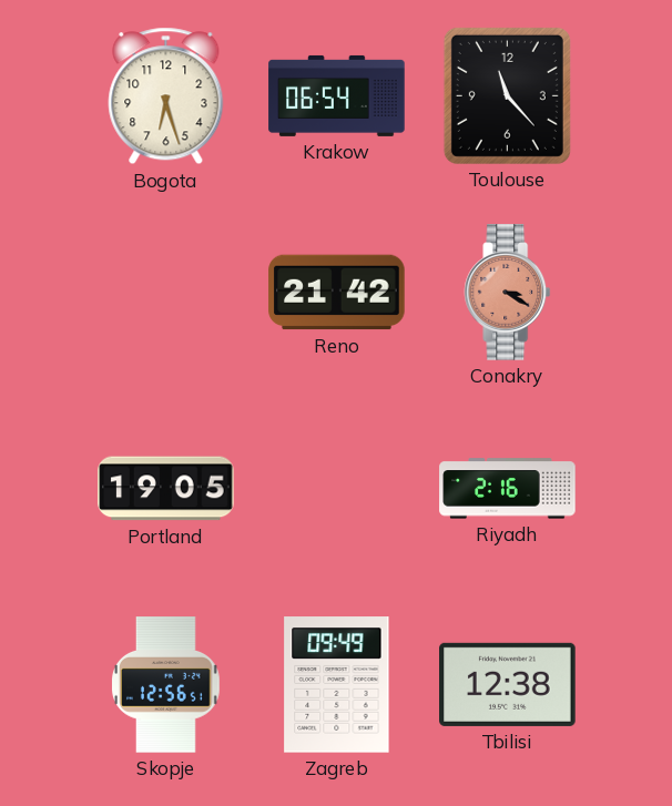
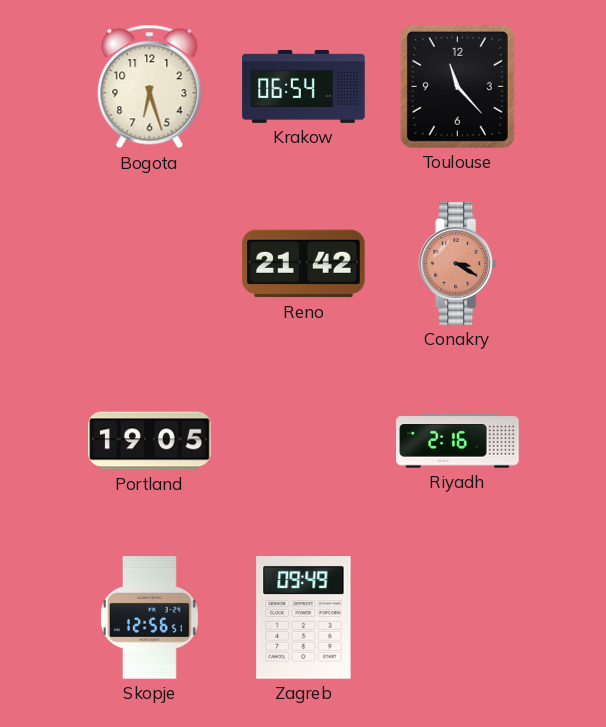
Tbilisi: 12:38 -> none
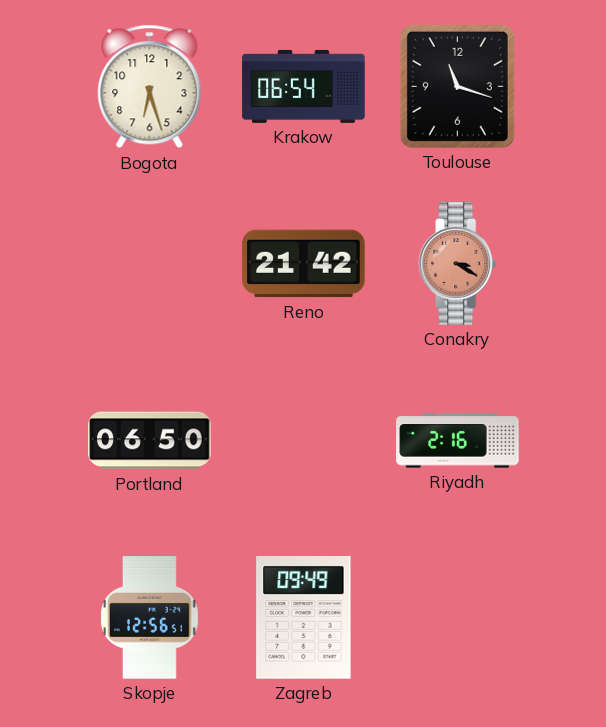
Toulouse: 11:23 -> 11:18
Portland: 19:05 -> 06:50
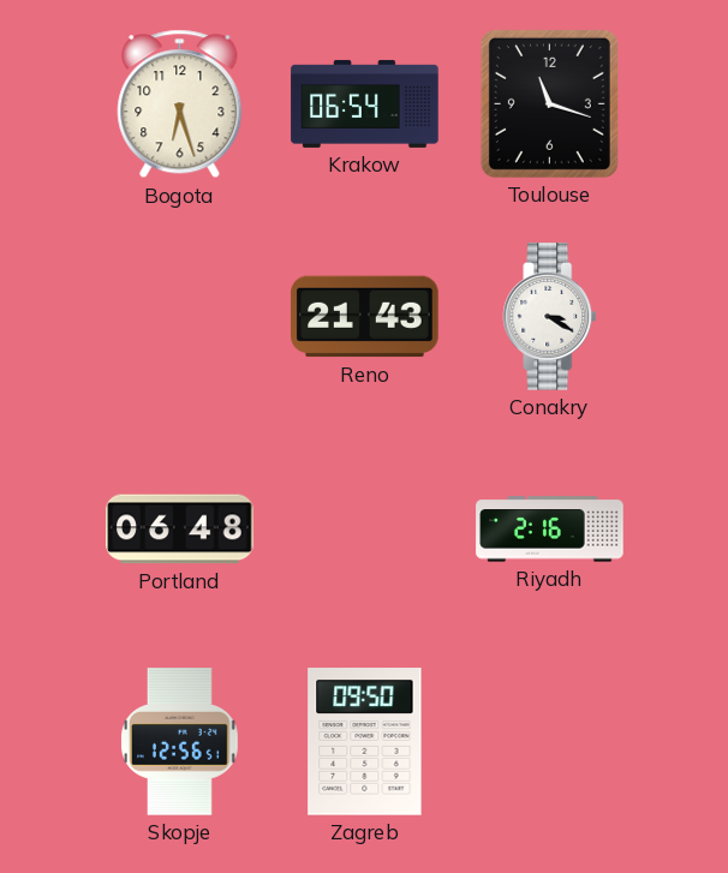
Reno: 21:42 -> 21:43
Conakry dial: salmon -> white
Portland: 06:50 -> 06:48
Zagreb: 09:49 -> 09:50
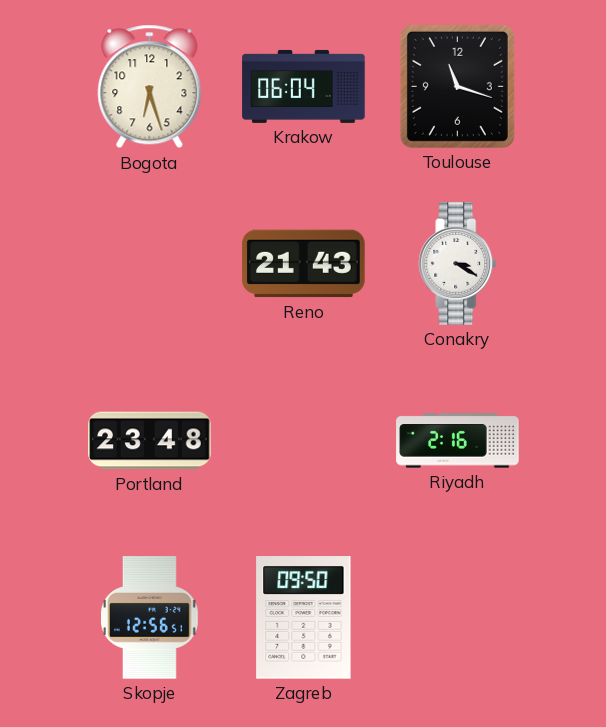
Krakow: 06:54 -> 06:04
Portland: 06:48 -> 23:48
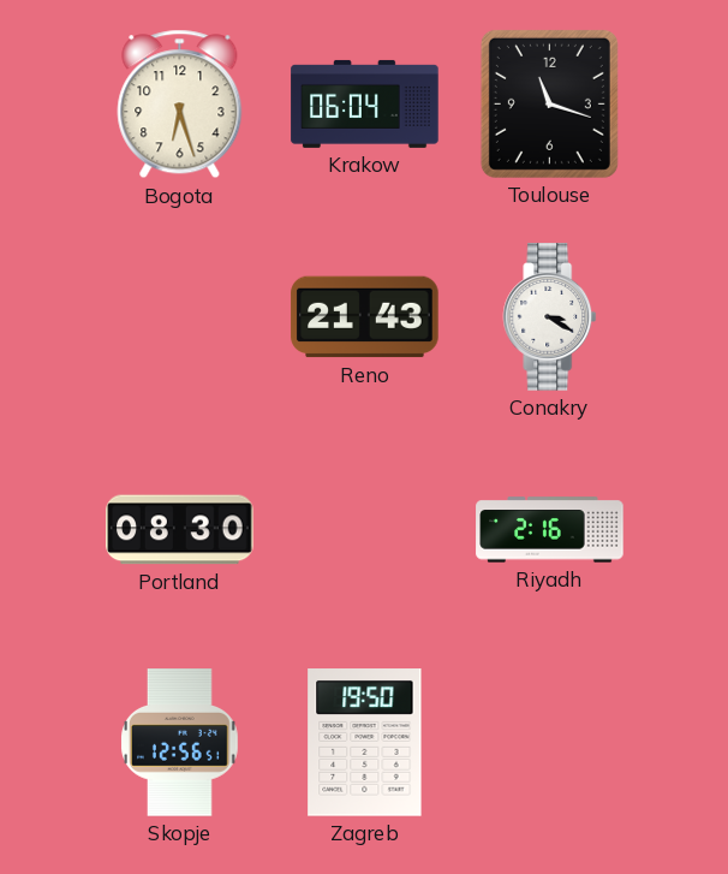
Portland: 23:48 -> 08:30
Zagreb: 09:50 -> 19:50
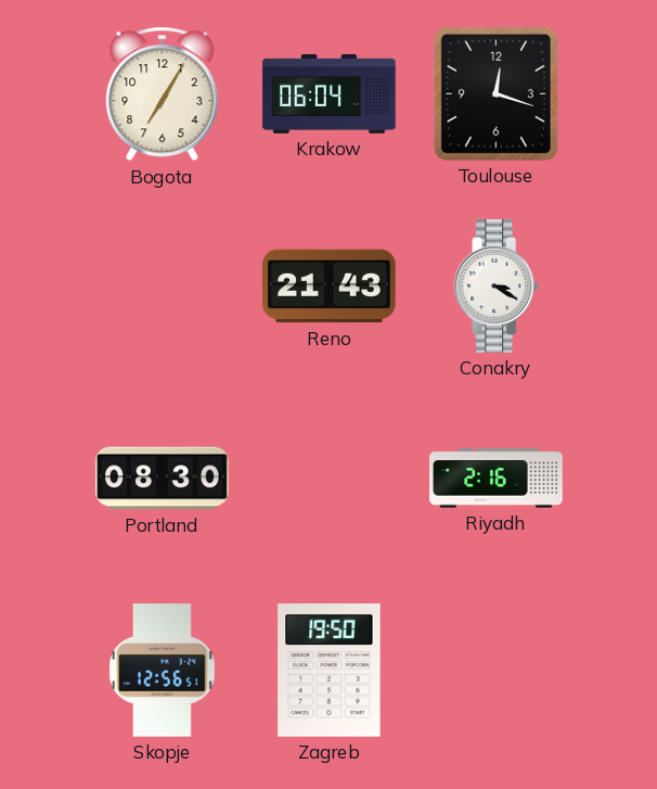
Bogota: 6:27 -> 7:05
Toulouse: 11:18 -> 12:18
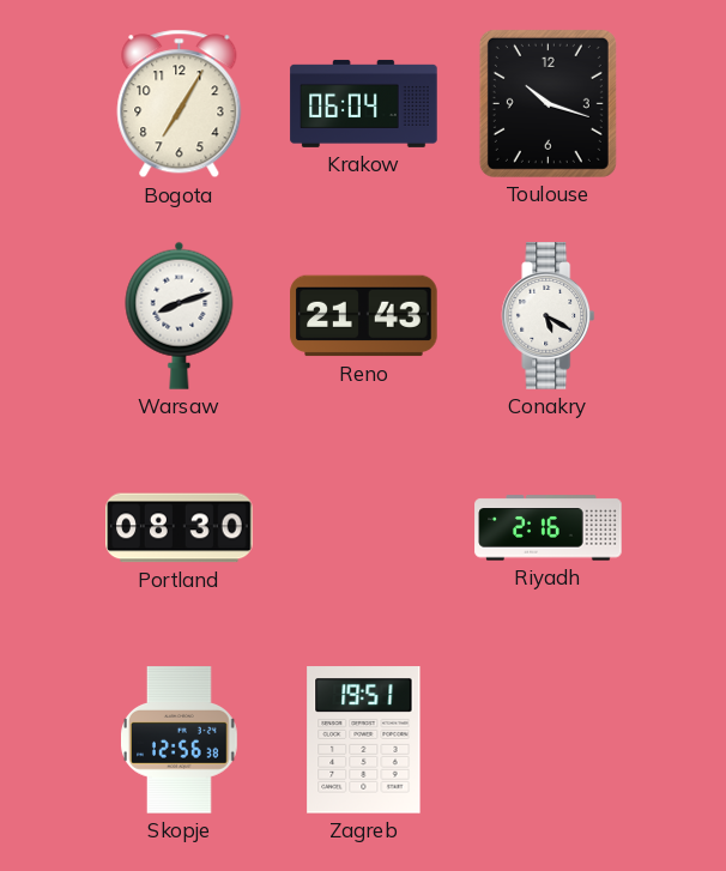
Toulouse: 12:18 -> 10:18
Warsaw: none -> 8:12
Conakry: 3:20 -> 5:20
Skopje: 12:56:51 -> 12:56:38
Zagreb: 19:50 -> 19:51
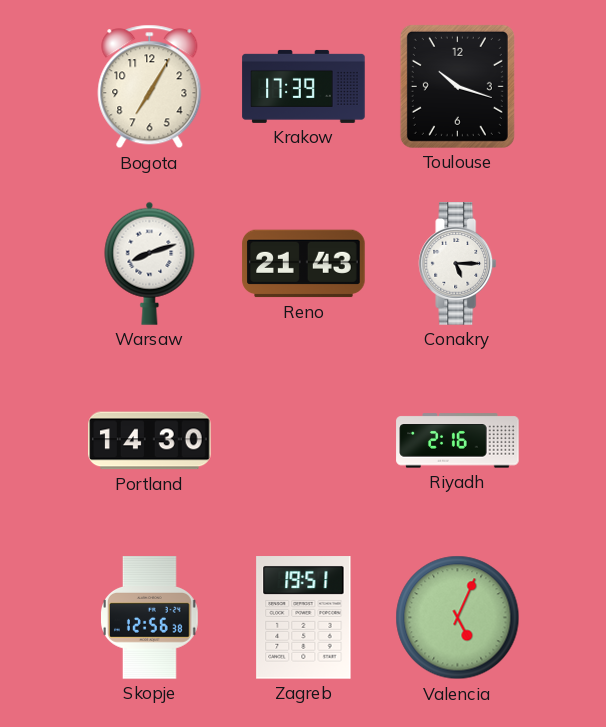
Krakow: 06:04 -> 17:39
Conakry: 5:20 -> 5:15
Portland: 08:30 -> 14:30
Valencia: none -> 5:04
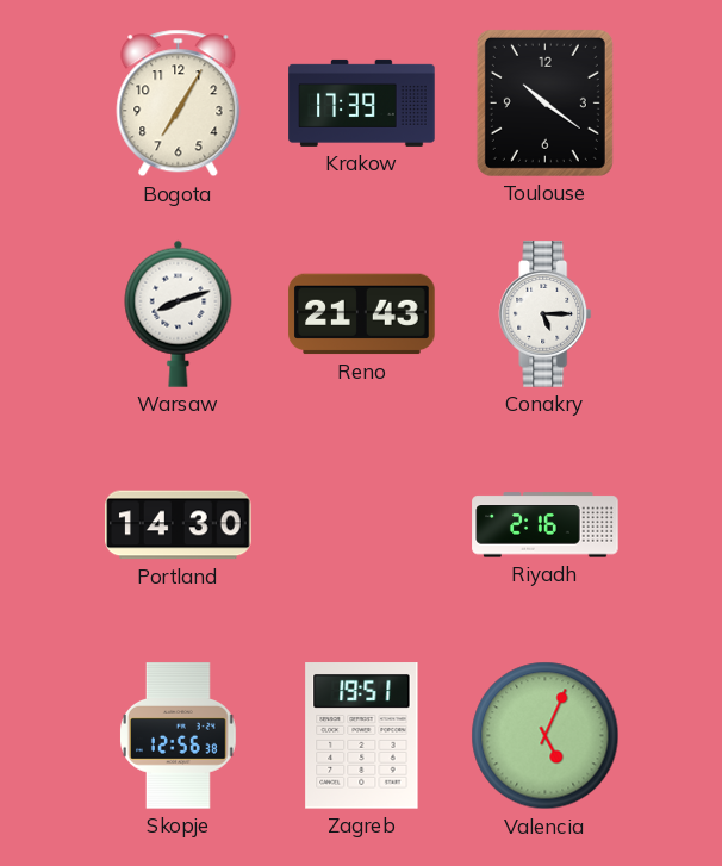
Toulouse: 10:18 -> 10:21
